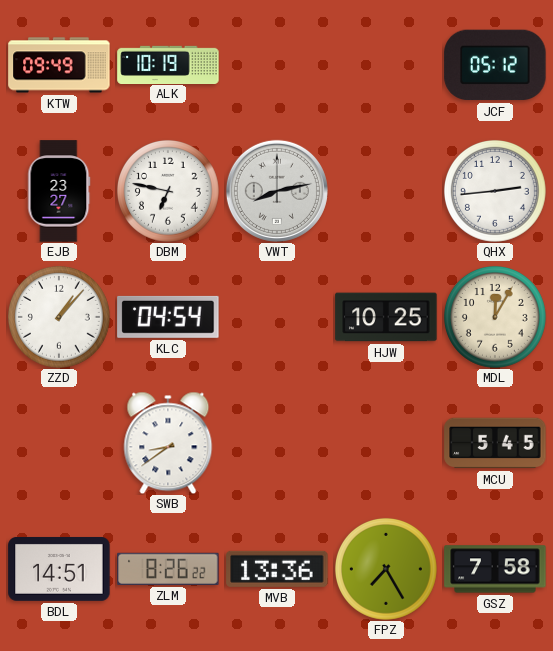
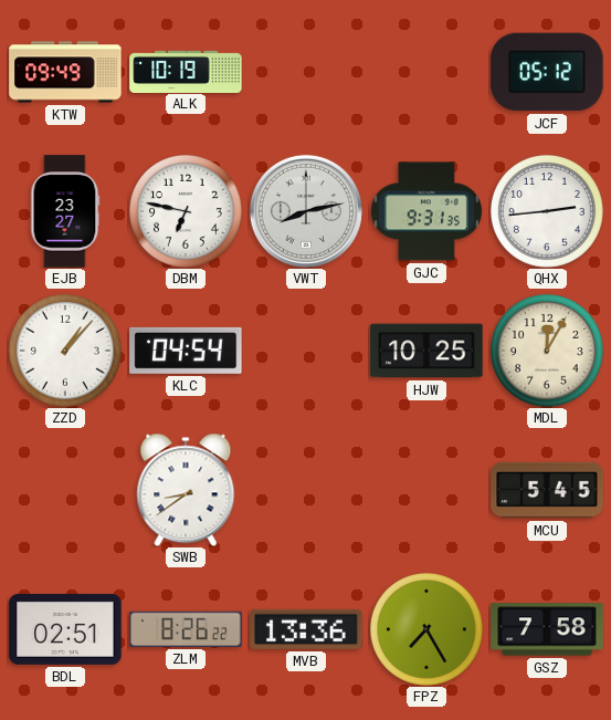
GJC: none -> 9:31
BDL: 14:51 -> 02:51
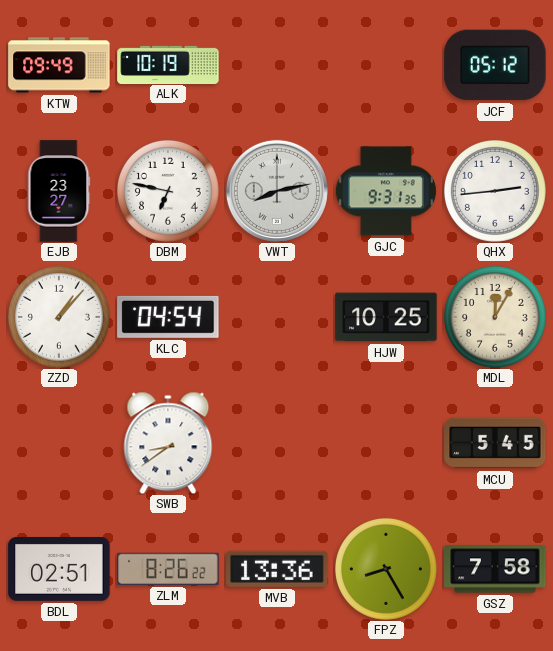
FPZ: 7:25 -> 8:25
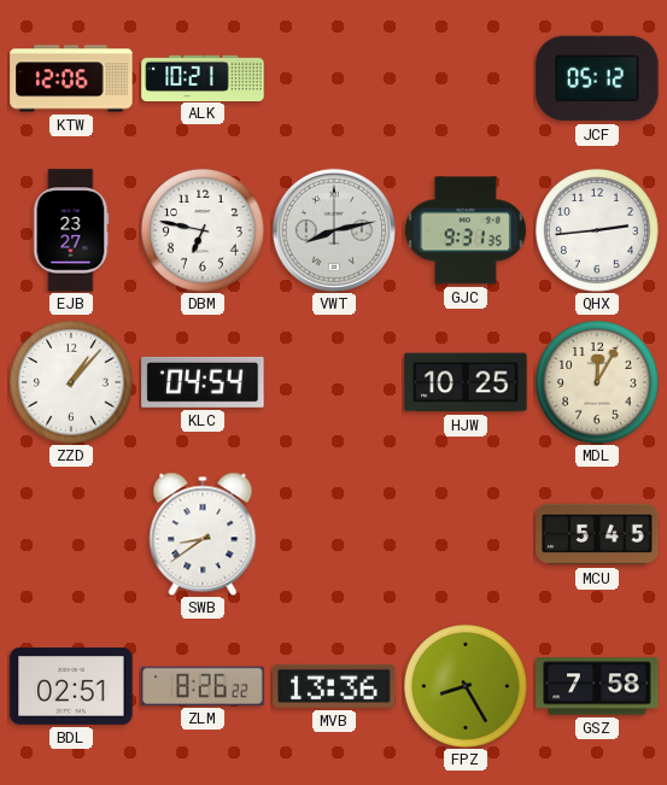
KTW: 09:49 -> 12:06
ALK: 10:19 -> 10:21
